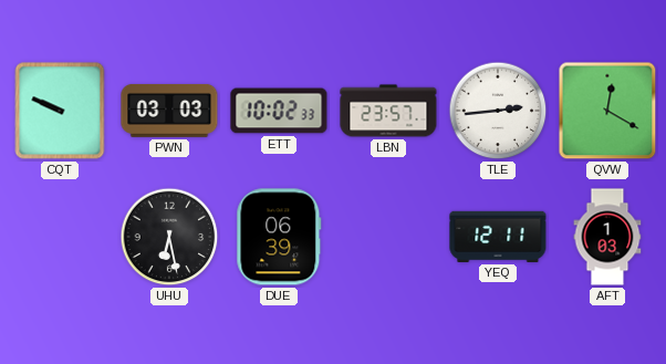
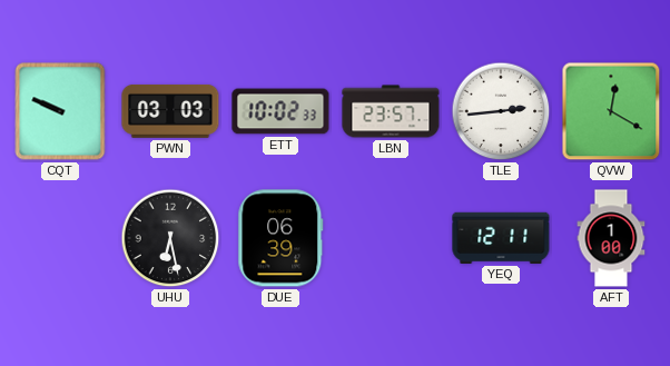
AFT: 1:03 -> 1:00
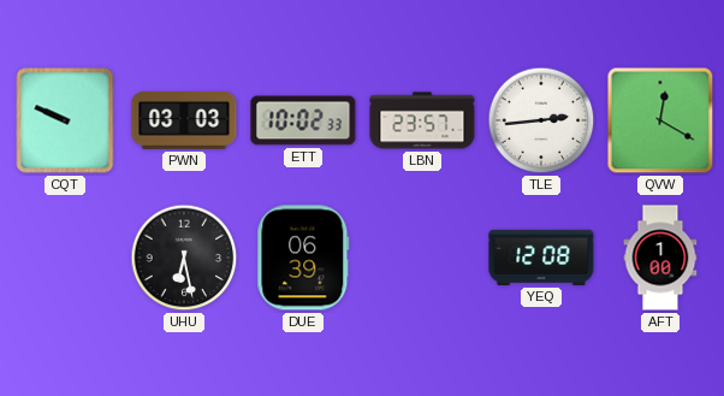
YEQ: 12:11 -> 12:08
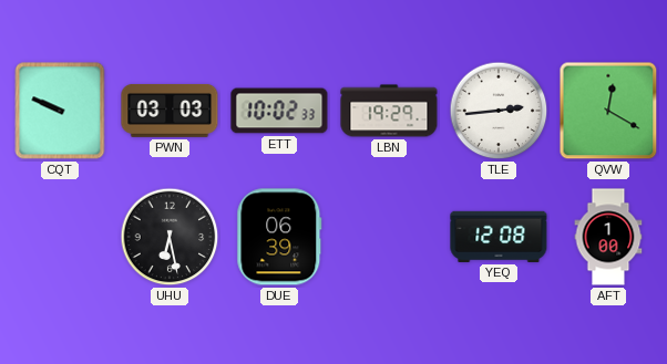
LBN: 23:57 -> 19:29
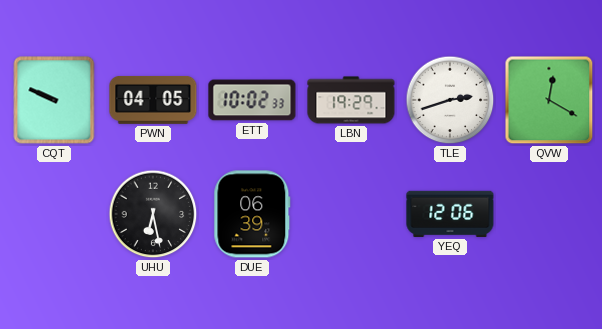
PWN: 03:03 -> 04:05
TLE: 2:44 -> 2:42
YEQ: 12:08 -> 12:06
AFT: 1:00 -> none
